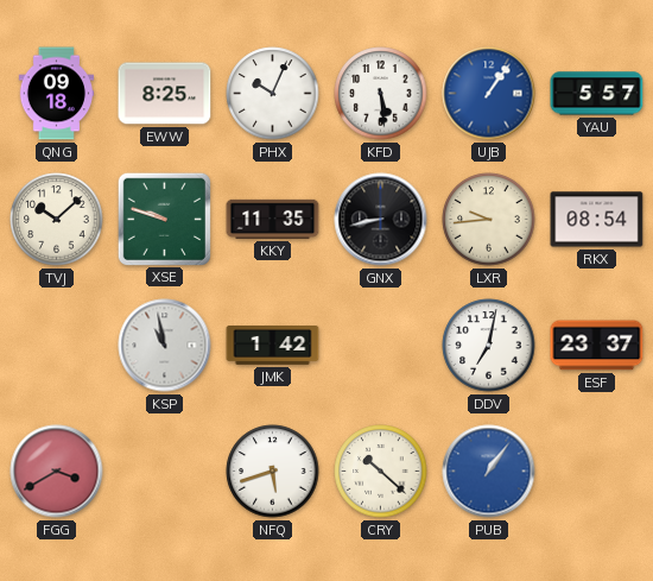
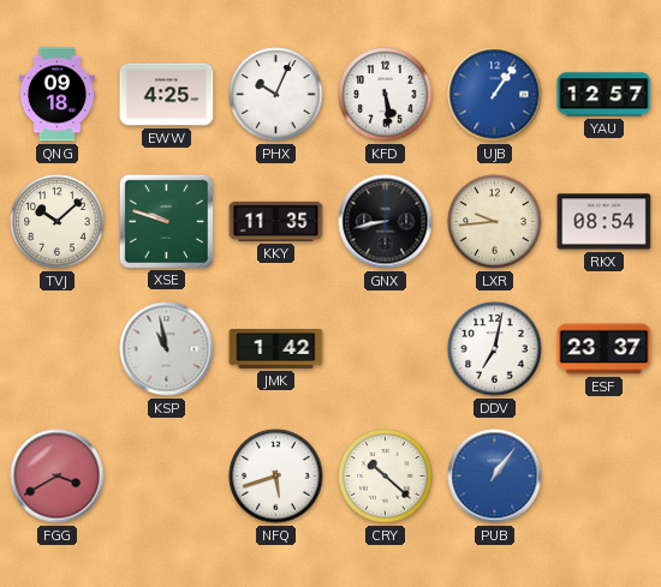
EWW: 8:25 -> 4:25
YAU: 5:57 -> 12:57
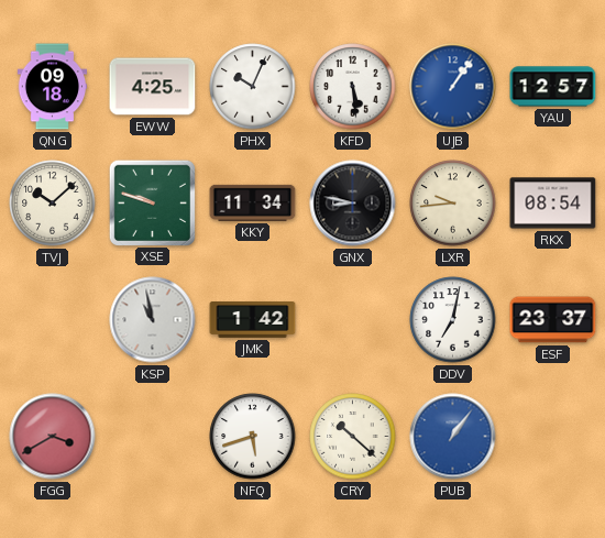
KKY: 11:35 -> 11:34
GNX: 8:43 -> 8:47
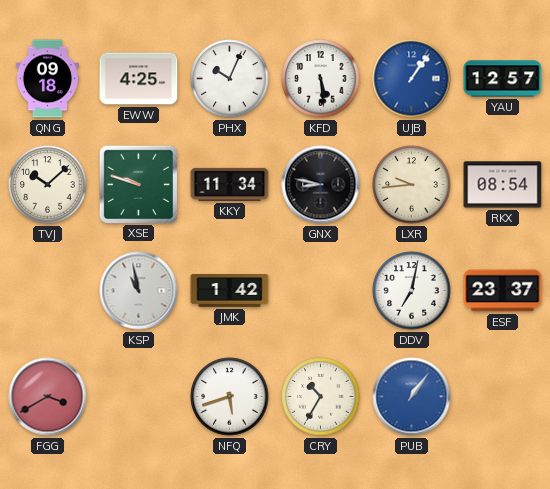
CRY: 10:22 -> 10:35
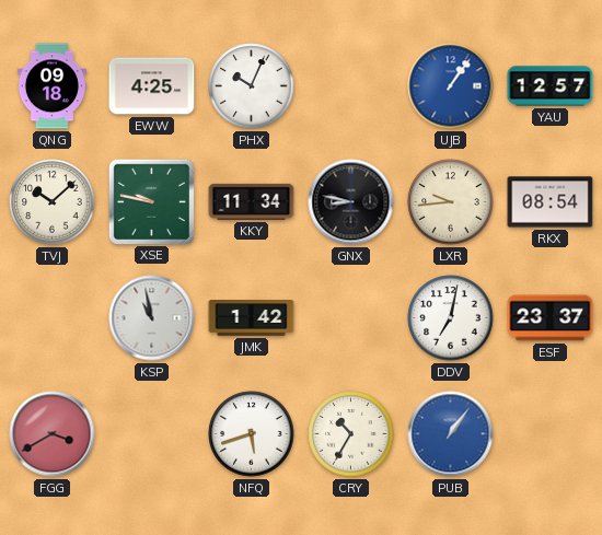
KFD: 5:29 -> none
XSE: 9:48 -> 9:47
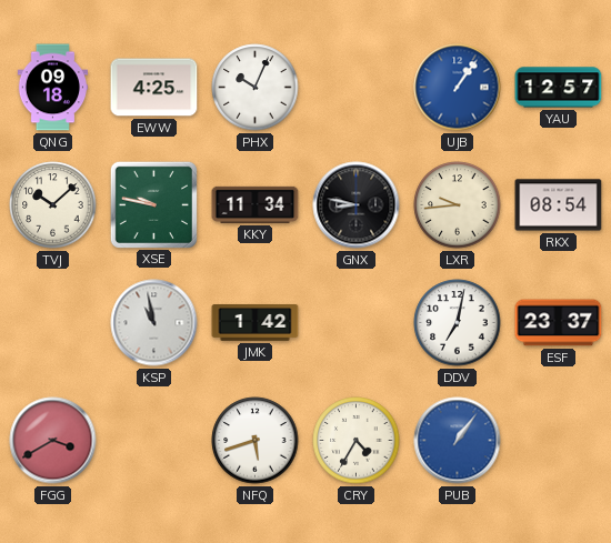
CRY: 10:35 -> 4:35
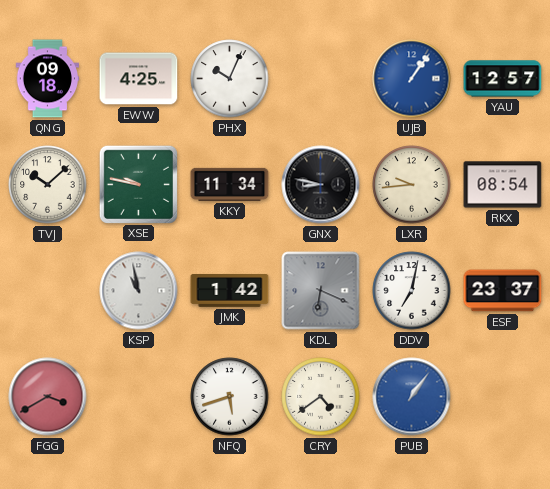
KDL: none -> 6:19
CRY: 4:35 -> 4:39
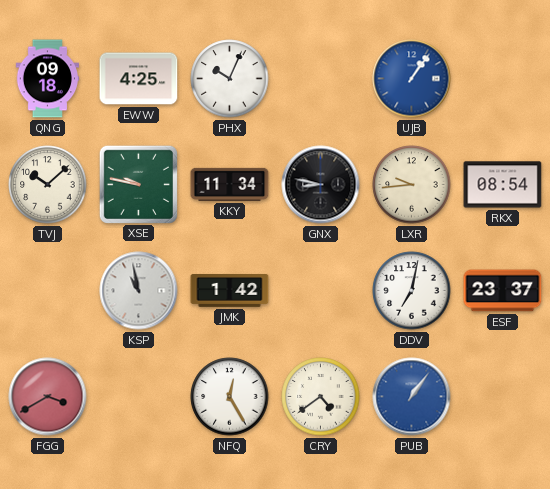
YAU: 12:57 -> none
KDL: 6:19 -> none
NFQ: 5:42 -> 12:25
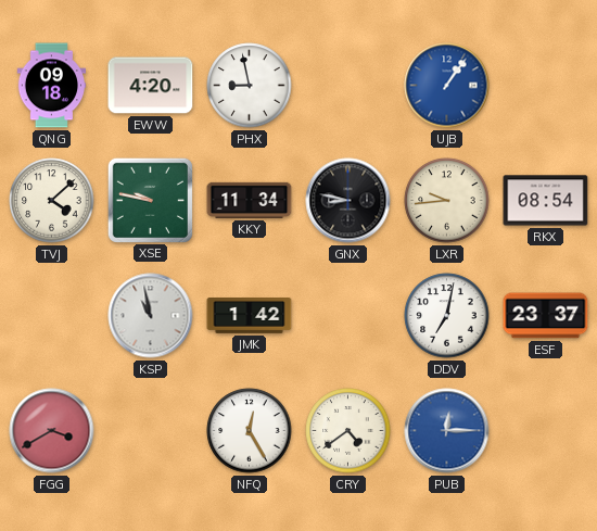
EWW: 4:25 -> 4:20
PHX: 10:04 -> 8:58
TVJ: 10:08 -> 4:08
PUB: 1:06 -> 12:15
